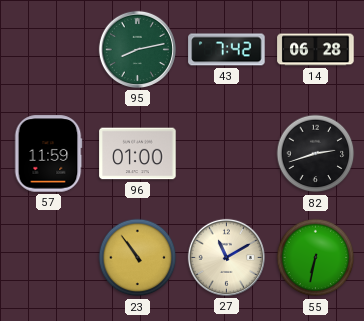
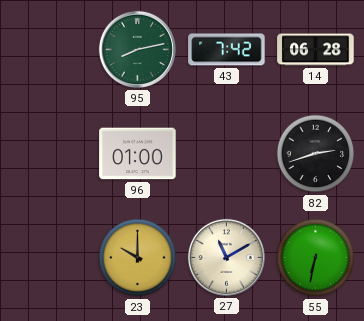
57: 11:59 -> none
23: 10:54 -> 10:00
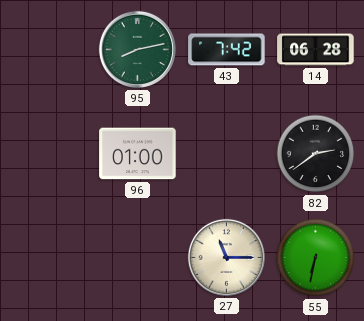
82: 2:42 -> 2:39
23: 10:00 -> none
27: 11:10 -> 11:15
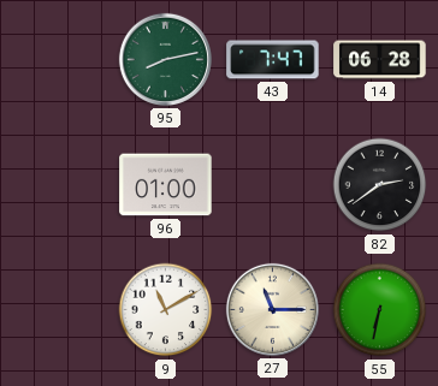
43: 7:42 -> 7:47
9: none -> 11:10
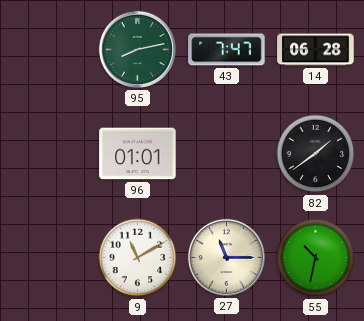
96: 01:00 -> 01:01
82: 2:39 -> 1:39
55: 6:32 -> 10:32
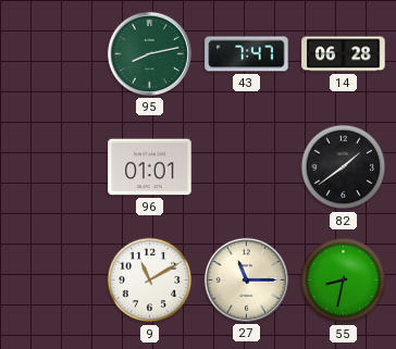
55: 10:32 -> 8:32
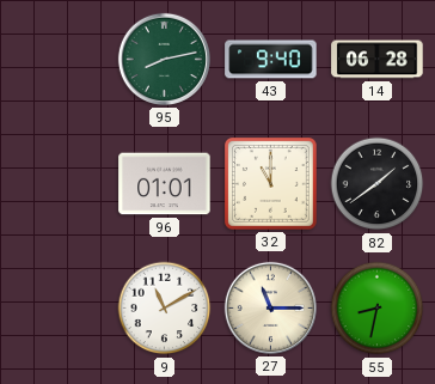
43: 7:47 -> 9:40
32: none -> 11:00
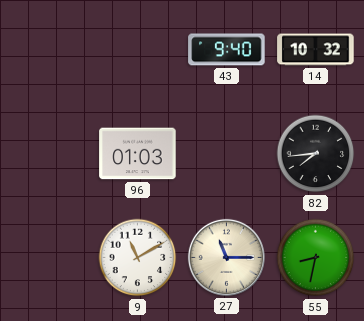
95: 8:13 -> none
14: 06:28 -> 10:32
96: 01:01 -> 01:03
32: 11:00 -> none
82: 1:39 -> 7:44
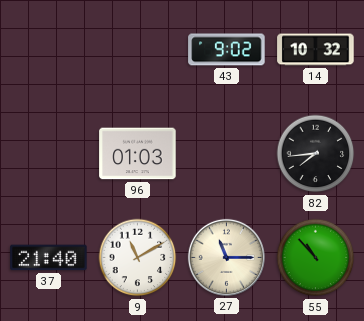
43: 9:40 -> 9:02
37: none -> 21:40
55: 8:32 -> 10:53
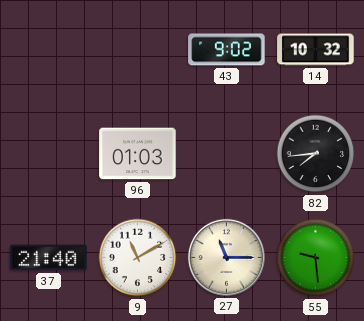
55: 10:53 -> 9:29
